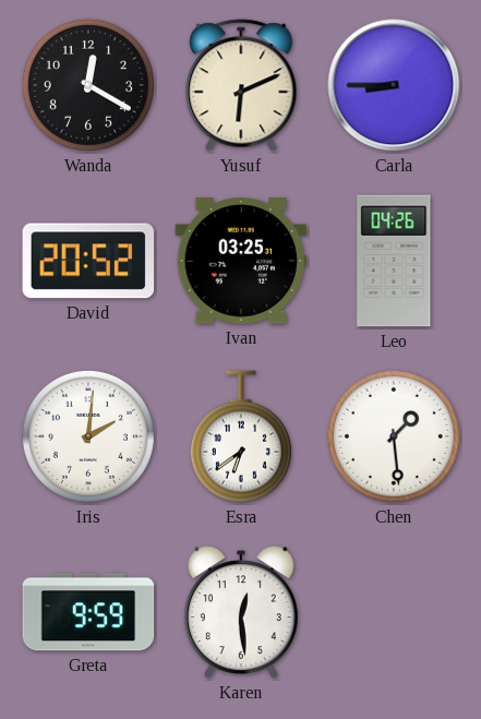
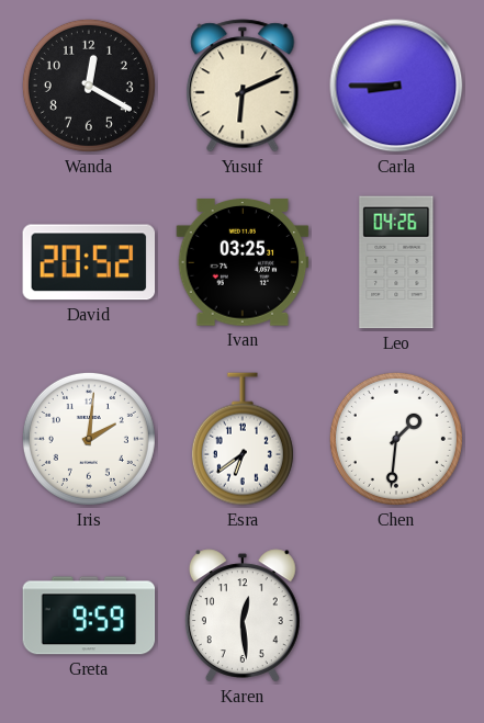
Chen: 1:29 -> 1:31
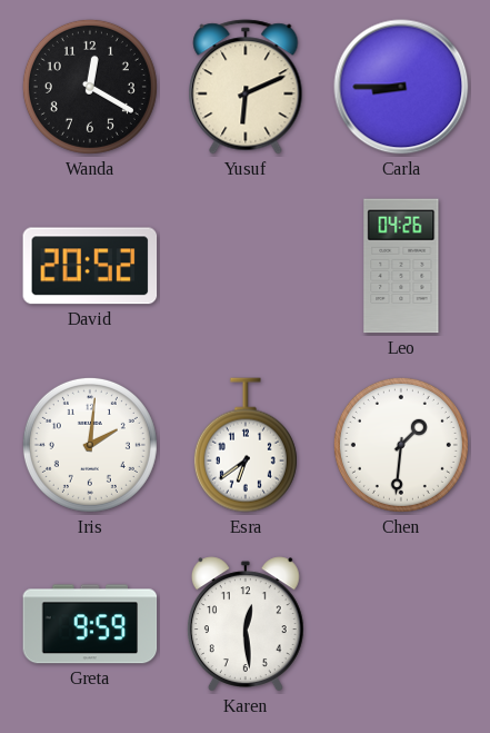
Ivan: 03:25 -> none
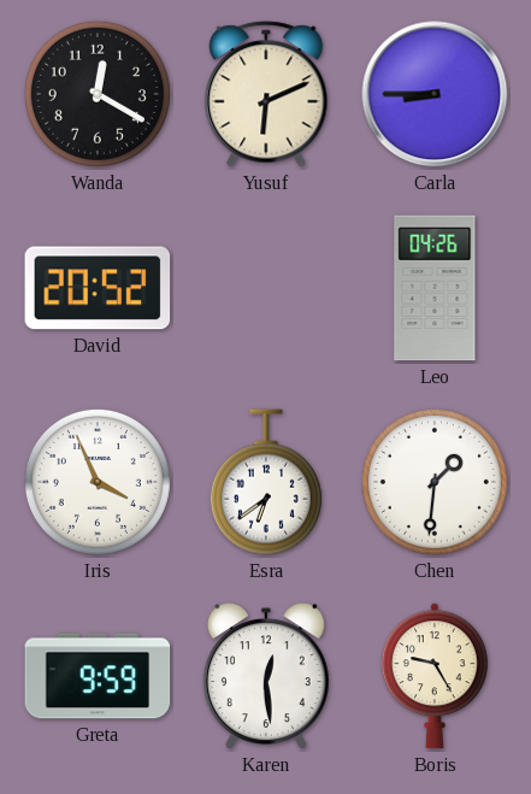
Iris: 2:01 -> 3:56
Boris: none -> 9:25
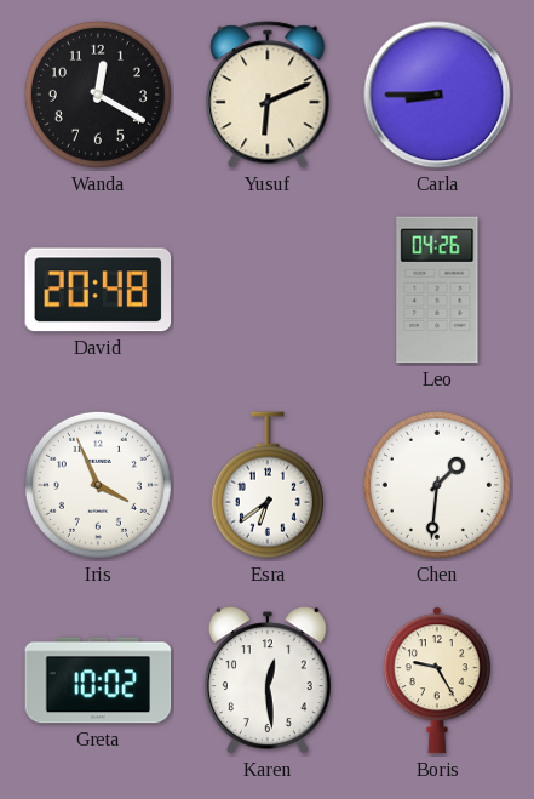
David: 20:52 -> 20:48
Greta: 9:59 -> 10:02
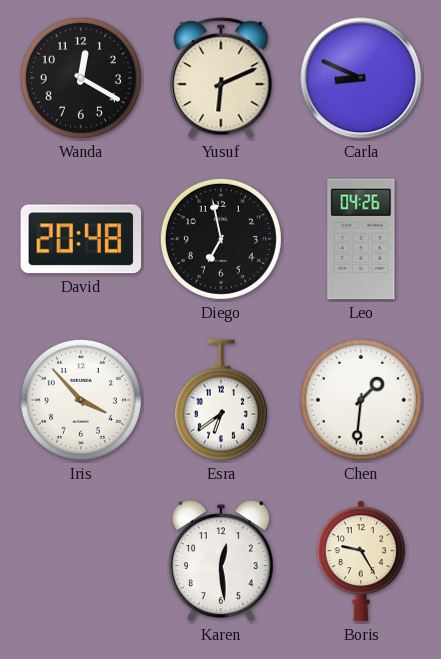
Carla: 8:45 -> 8:49
Diego: none -> 6:58
Iris: 3:56 -> 3:53
Greta: 10:02 -> none
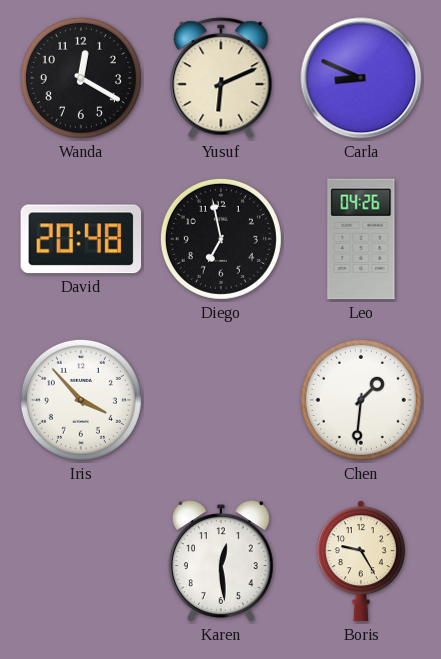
Esra: 6:39 -> none
